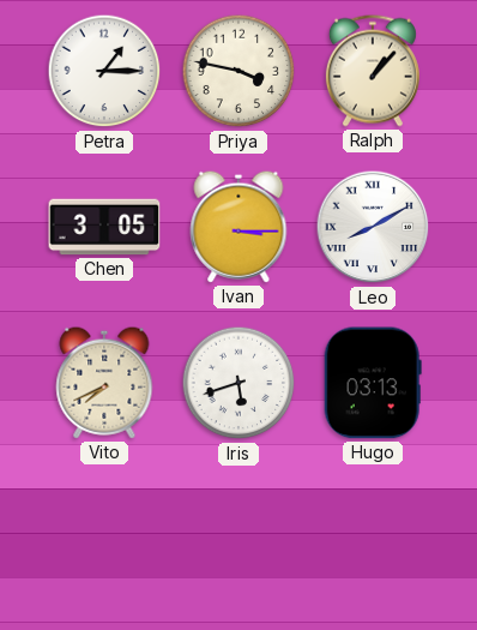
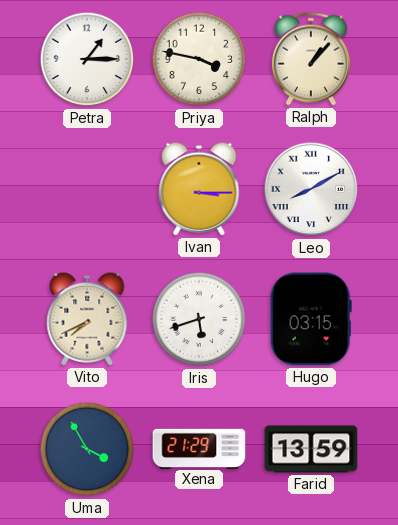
Chen: 3:05 -> none
Hugo: 03:13 -> 03:15
Uma: none -> 3:55
Xena: none -> 21:29
Farid: none -> 13:59
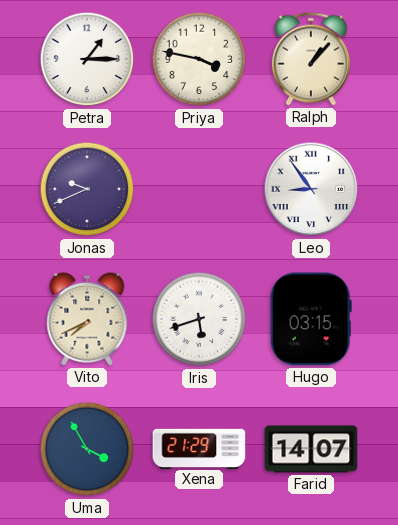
Jonas: none -> 9:41
Ivan: 3:15 -> none
Leo: 8:10 -> 8:54
Farid: 13:59 -> 14:07
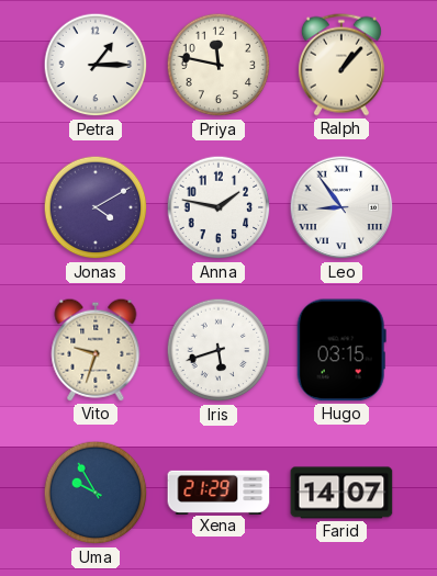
Priya: 3:47 -> 11:47
Jonas: 9:41 -> 4:10
Anna: none -> 1:47
Vito: 7:41 -> 9:33
Uma: 3:55 -> 9:55
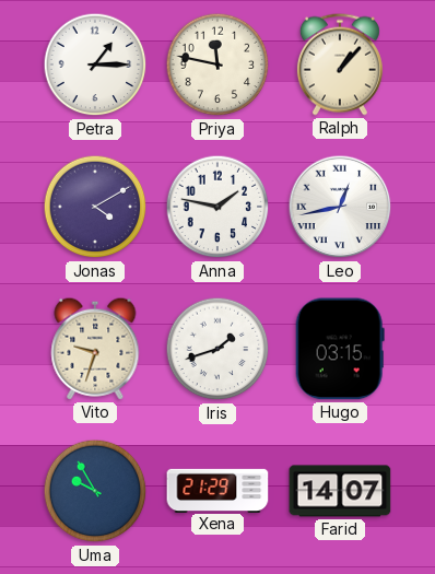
Leo: 8:54 -> 12:43
Iris: 5:42 -> 1:42
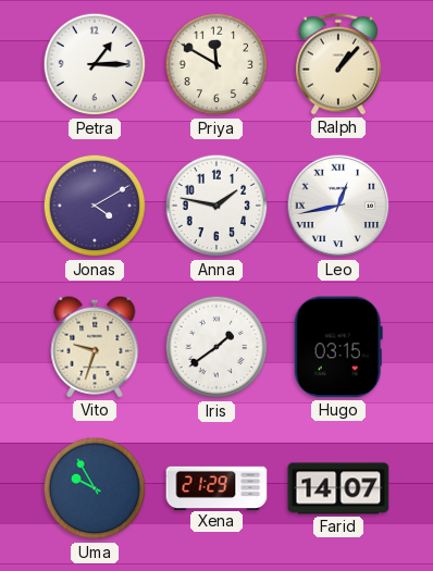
Priya: 11:47 -> 11:50
Iris: 1:42 -> 1:39
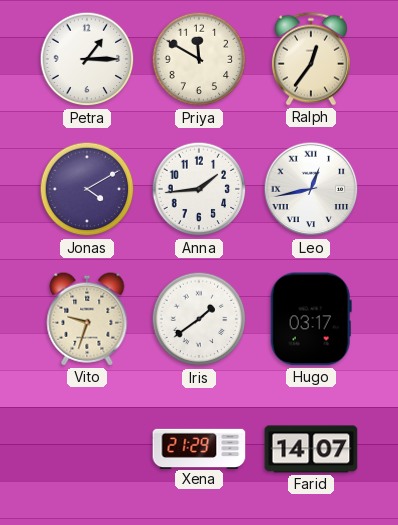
Ralph: 1:07 -> 12:36
Anna: 1:47 -> 1:44
Hugo: 03:15 -> 03:17
Uma: 9:55 -> none
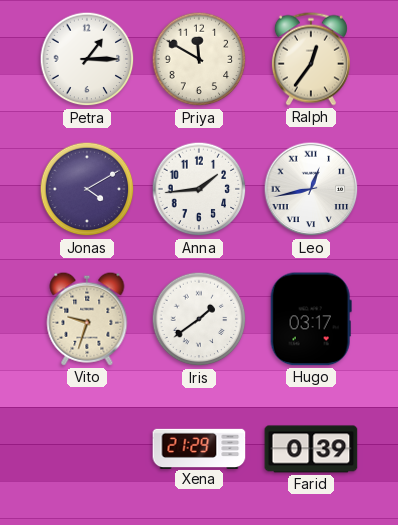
Farid: 14:07 -> 0:39
